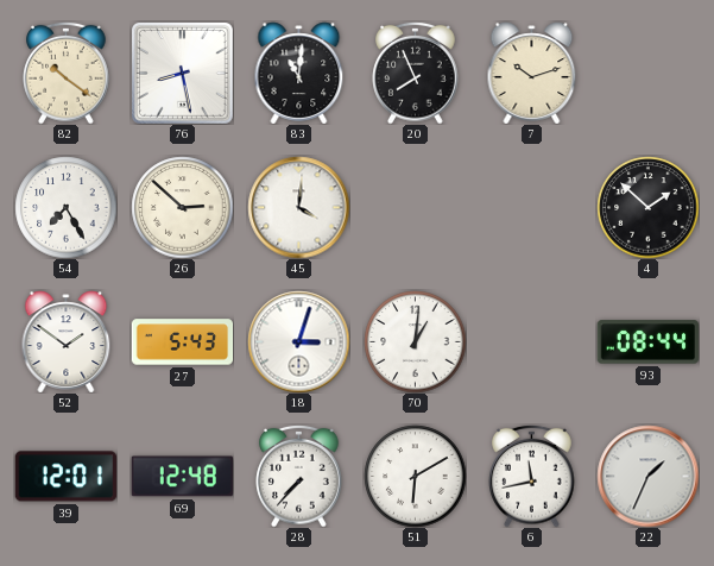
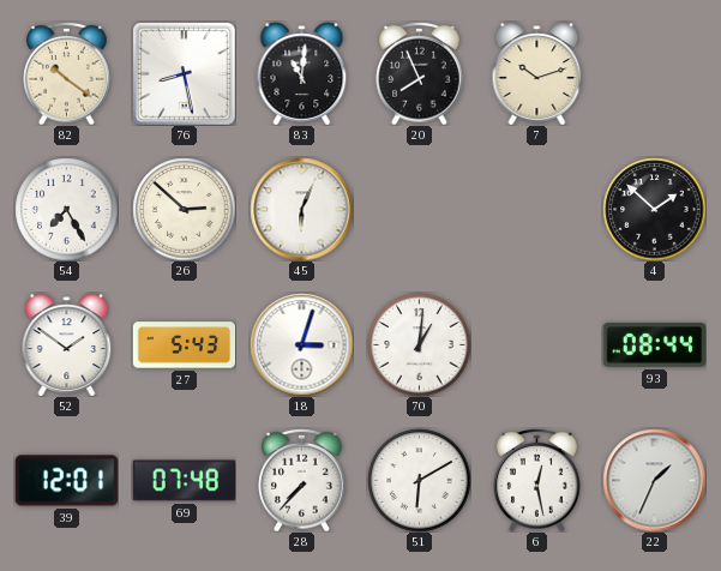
45: 4:01 -> 6:04
69: 12:48 -> 07:48
6: 11:43 -> 12:28
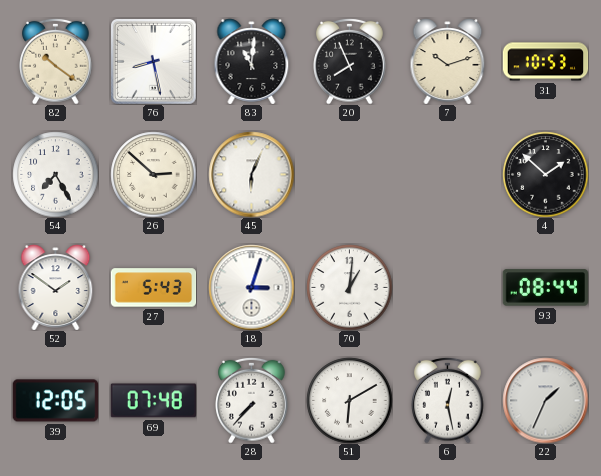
31: none -> 10:53
39: 12:01 -> 12:05
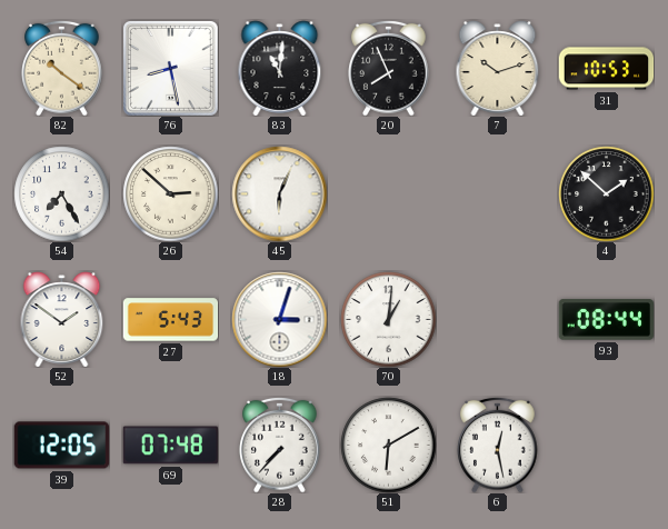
22: 1:34 -> none
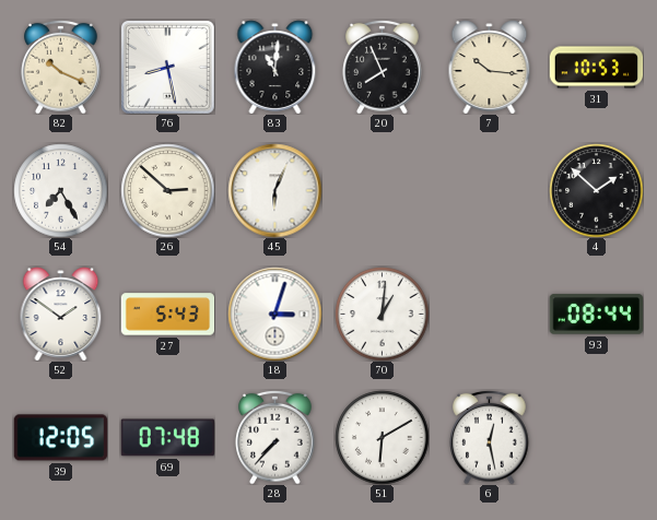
82: 10:21 -> 10:19
7: 10:12 -> 10:16
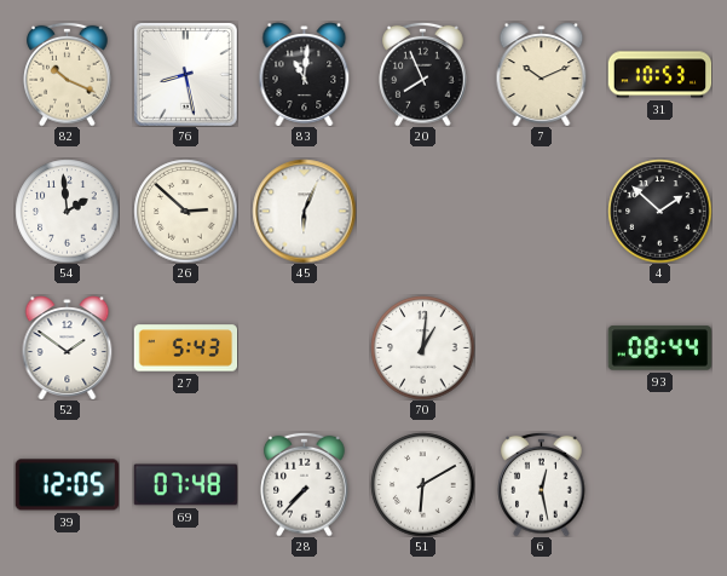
7: 10:16 -> 10:11
54: 7:25 -> 1:59
18: 3:03 -> none
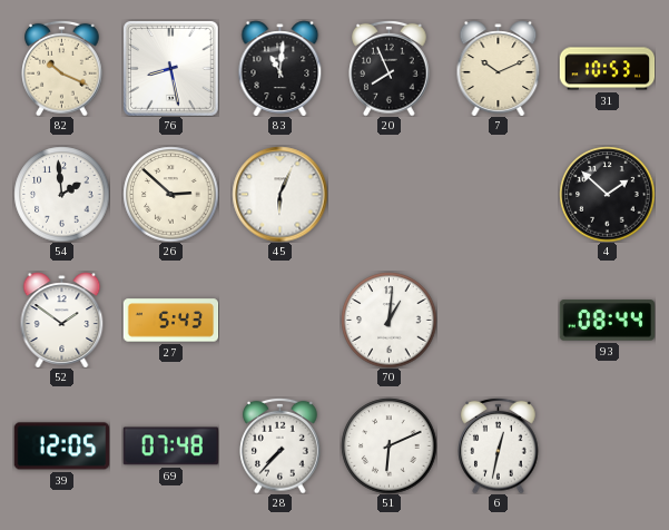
51: 6:10 -> 6:11
6: 12:28 -> 12:32
